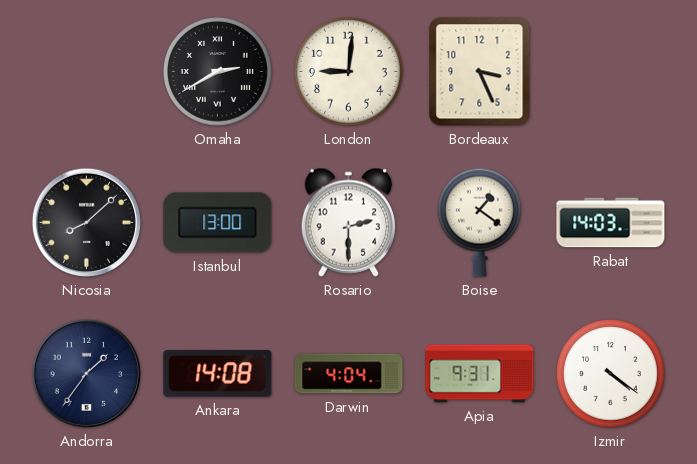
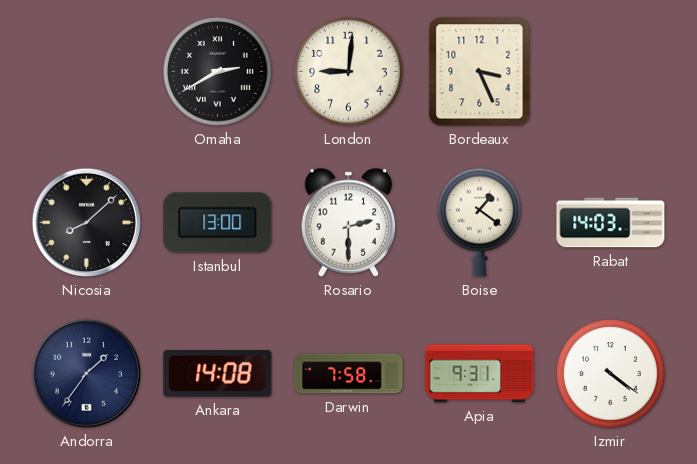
Darwin: 4:04 -> 7:58
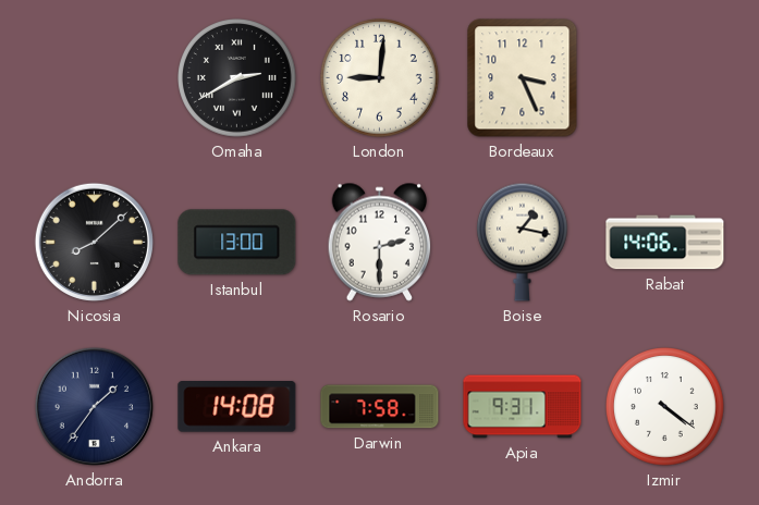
Boise: 1:21 -> 1:17
Rabat: 14:03 -> 14:06
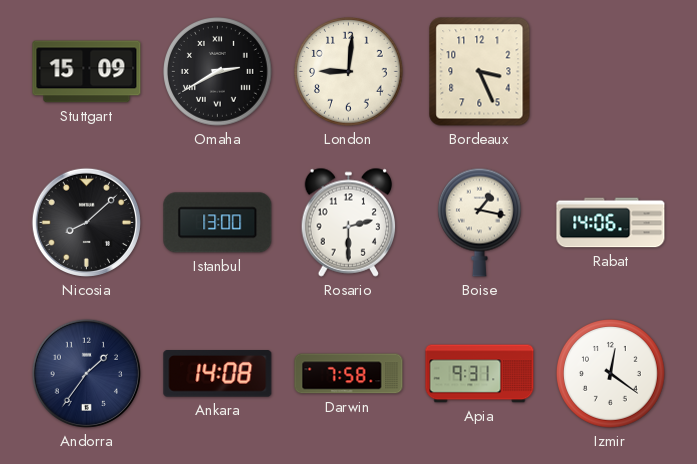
Stuttgart: none -> 15:09
Izmir: 4:21 -> 12:21
